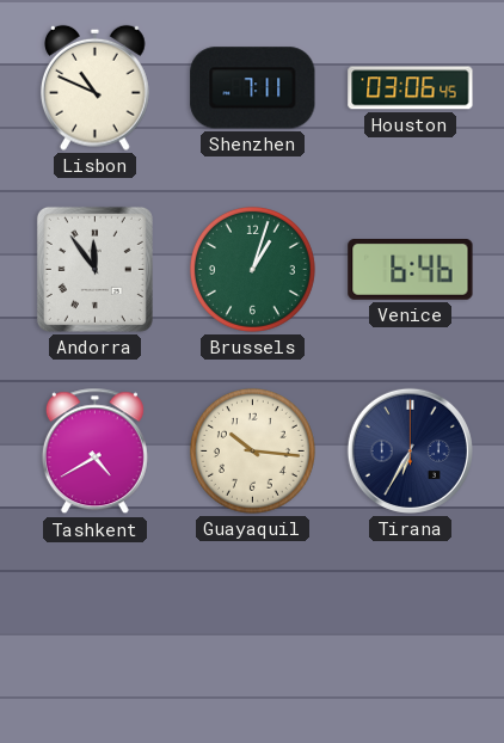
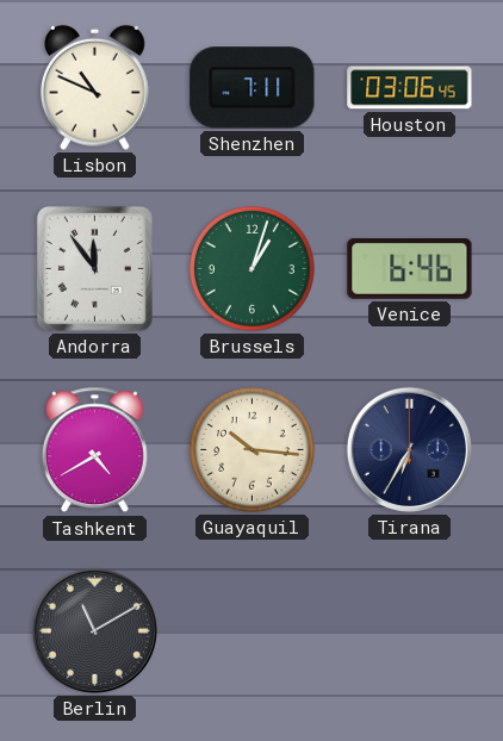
Berlin: none -> 11:10
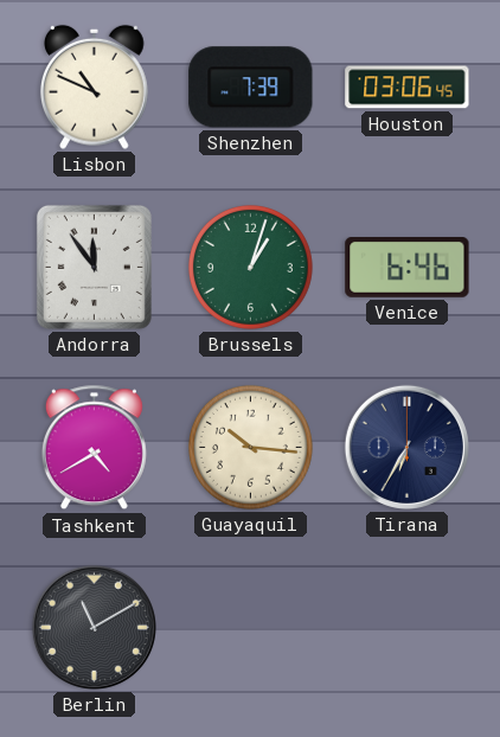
Shenzhen: 7:11 -> 7:39
